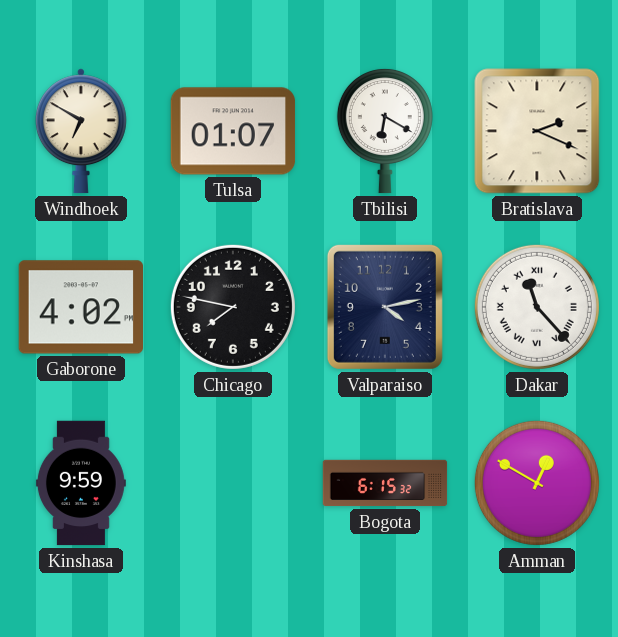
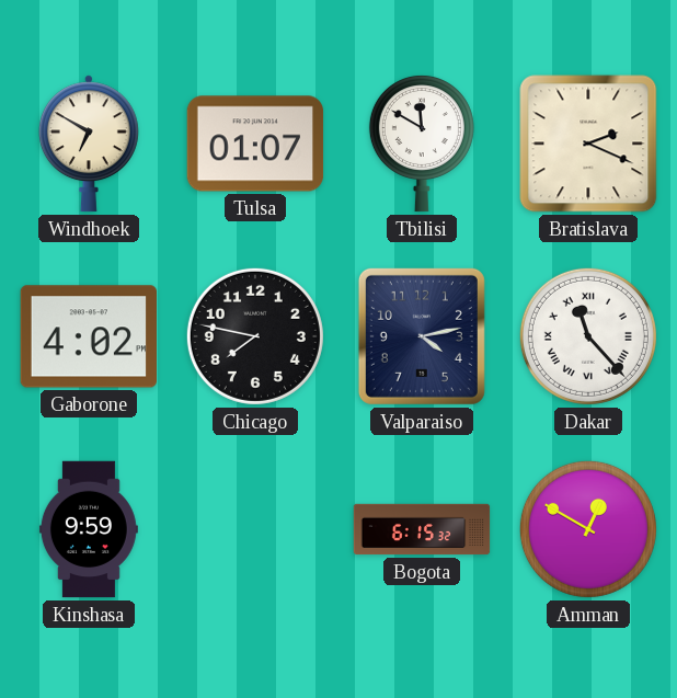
Tbilisi: 6:20 -> 11:50
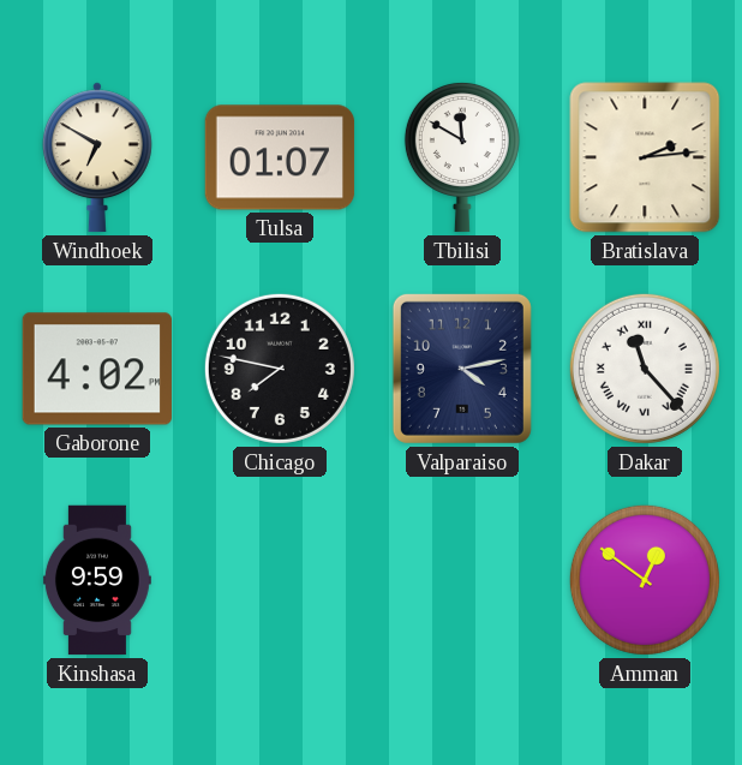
Bratislava: 2:19 -> 2:14
Bogota: 6:15 -> none
Amman: 12:50 -> 12:51
